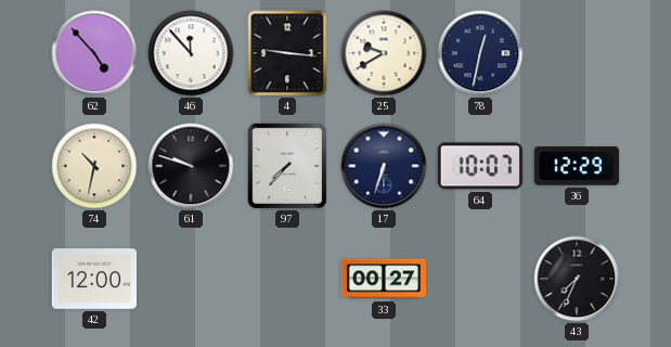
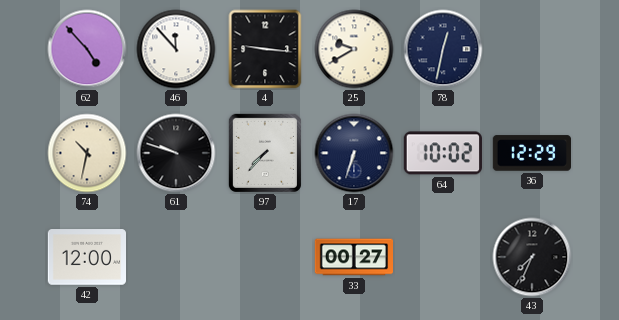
64: 10:07 -> 10:02
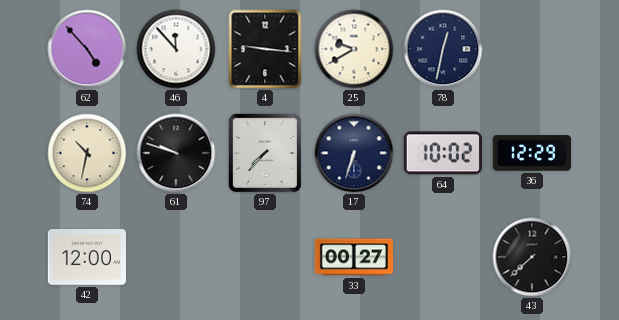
43: 7:34 -> 7:38
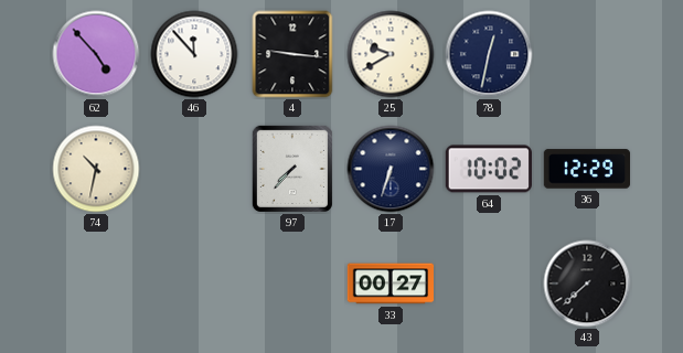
61: 9:48 -> none
42: 12:00 -> none
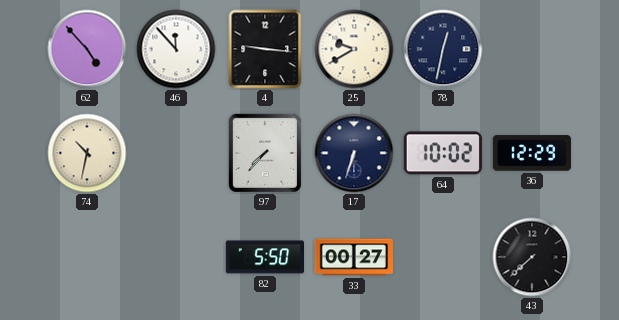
82: none -> 5:50
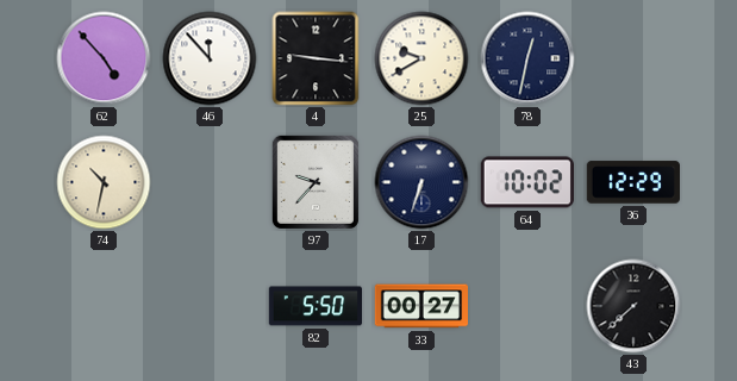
97: 7:37 -> 9:37
